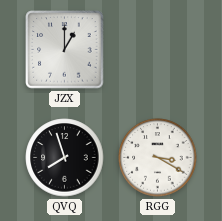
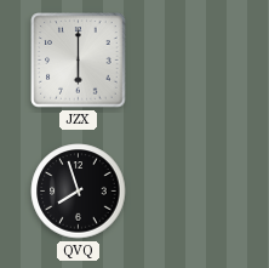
JZX: 1:00 -> 6:00
RGG: 3:20 -> none
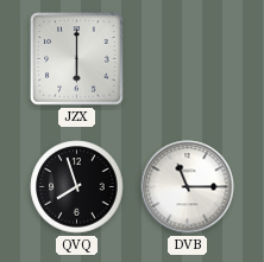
DVB: none -> 11:15
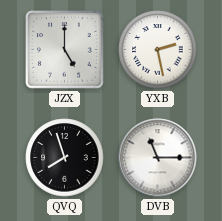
JZX: 6:00 -> 5:00
YXB: none -> 2:28
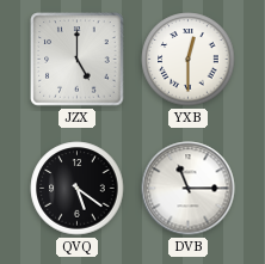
YXB: 2:28 -> 12:30
QVQ: 7:57 -> 5:21
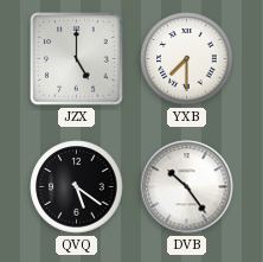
YXB: 12:30 -> 7:30
DVB: 11:15 -> 10:24
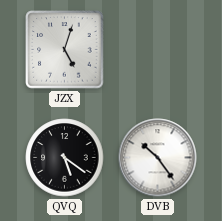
JZX: 5:00 -> 5:03
YXB: 7:30 -> none
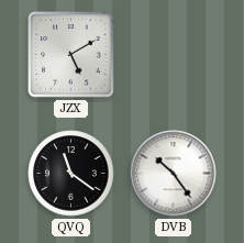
JZX: 5:03 -> 5:10
QVQ: 5:21 -> 11:21
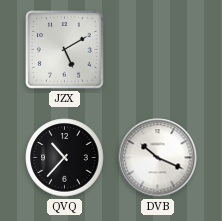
QVQ: 11:21 -> 10:37
DVB: 10:24 -> 10:19
